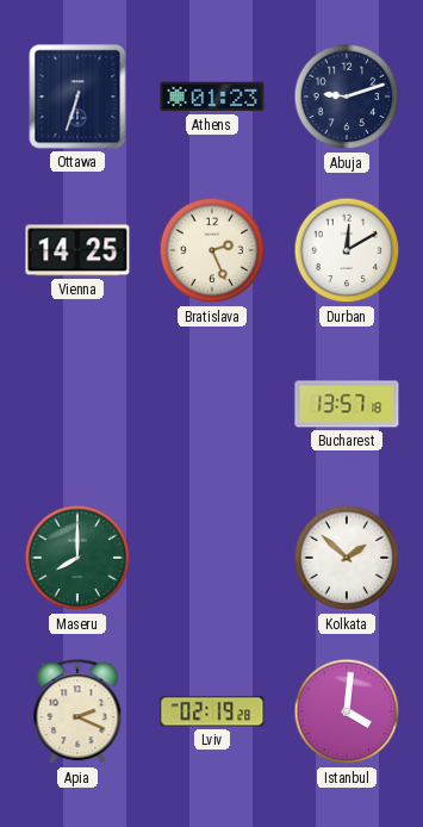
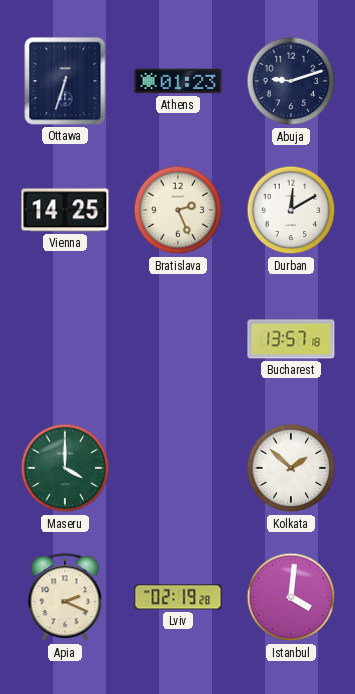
Maseru: 8:00 -> 4:00
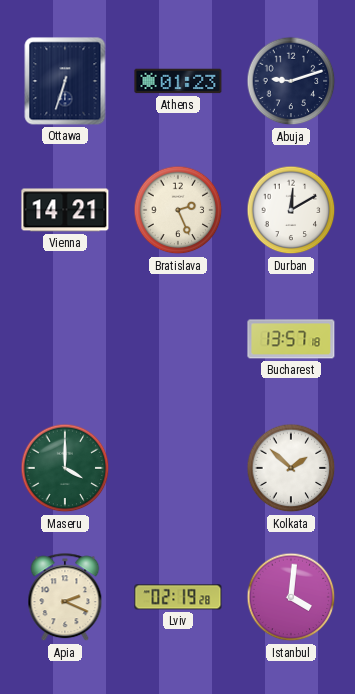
Vienna: 14:25 -> 14:21
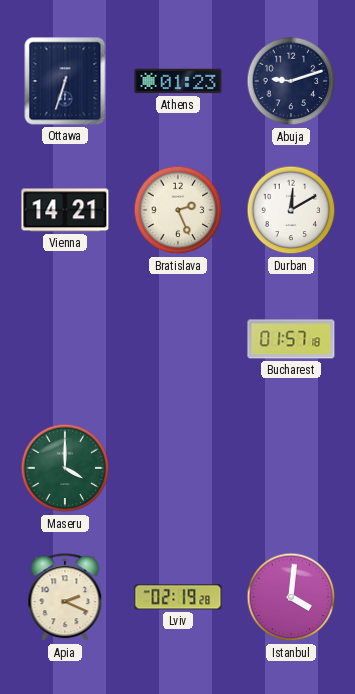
Bucharest: 13:57 -> 01:57
Kolkata: 1:52 -> none
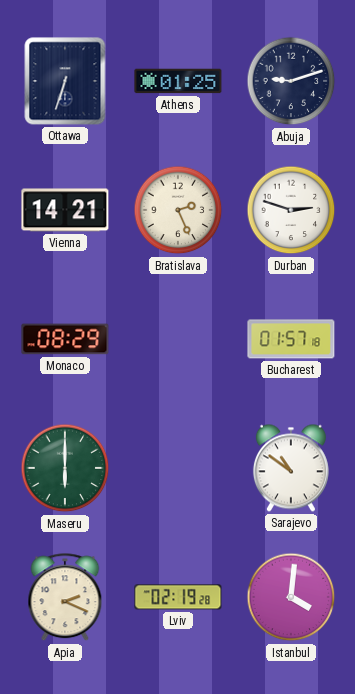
Athens: 01:23 -> 01:25
Durban: 12:10 -> 2:48
Monaco: none -> 08:29
Maseru: 4:00 -> 6:00
Sarajevo: none -> 10:51
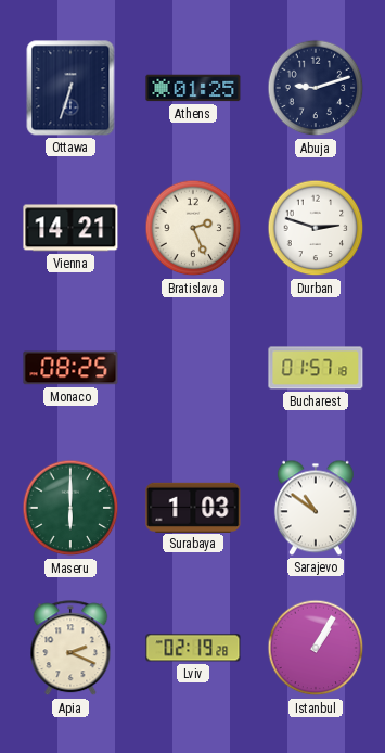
Monaco: 08:29 -> 08:25
Surabaya: none -> 1:03
Istanbul: 4:01 -> 1:05
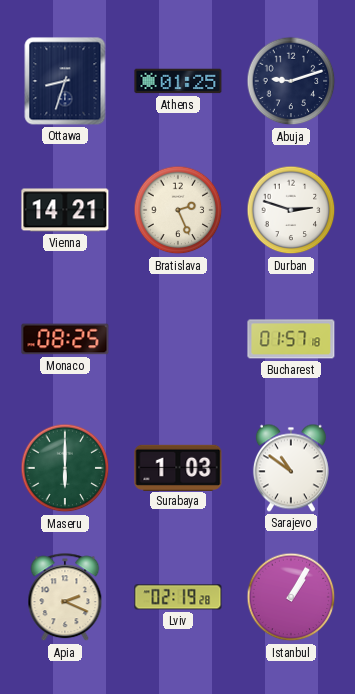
Ottawa: 6:33 -> 8:33
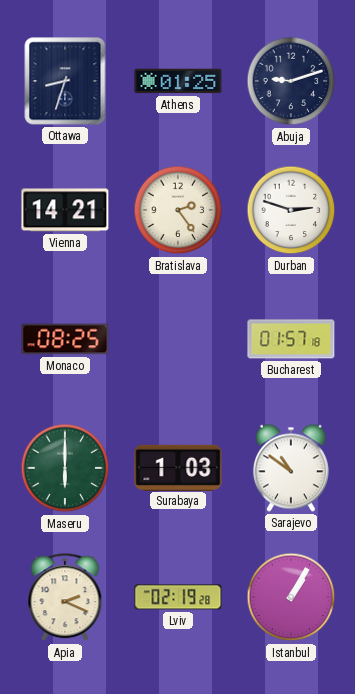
Bratislava: 2:26 -> 2:24
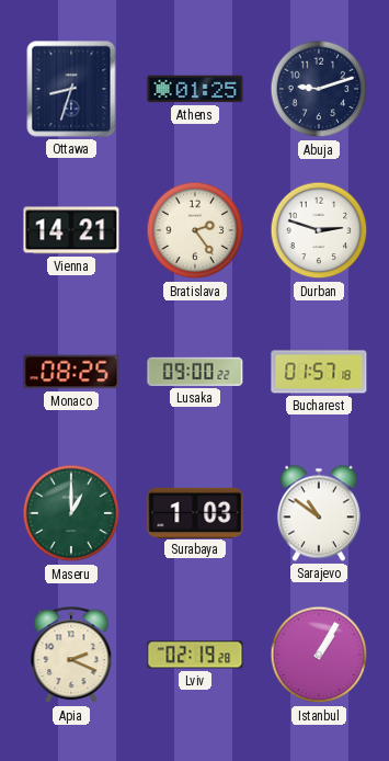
Lusaka: none -> 09:00
Maseru: 6:00 -> 1:00
